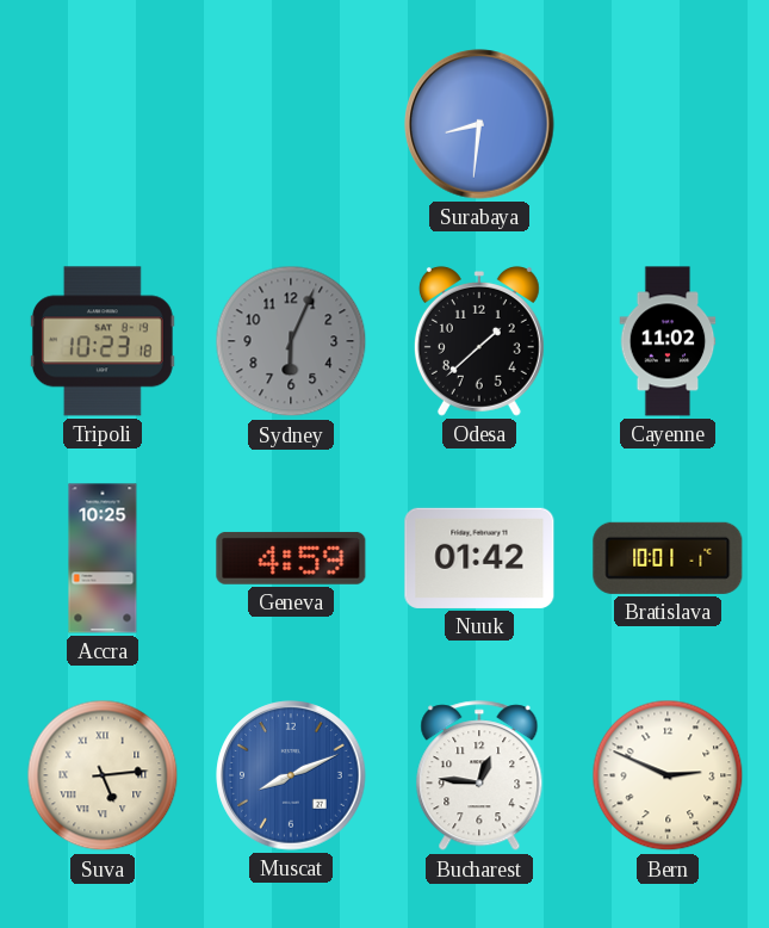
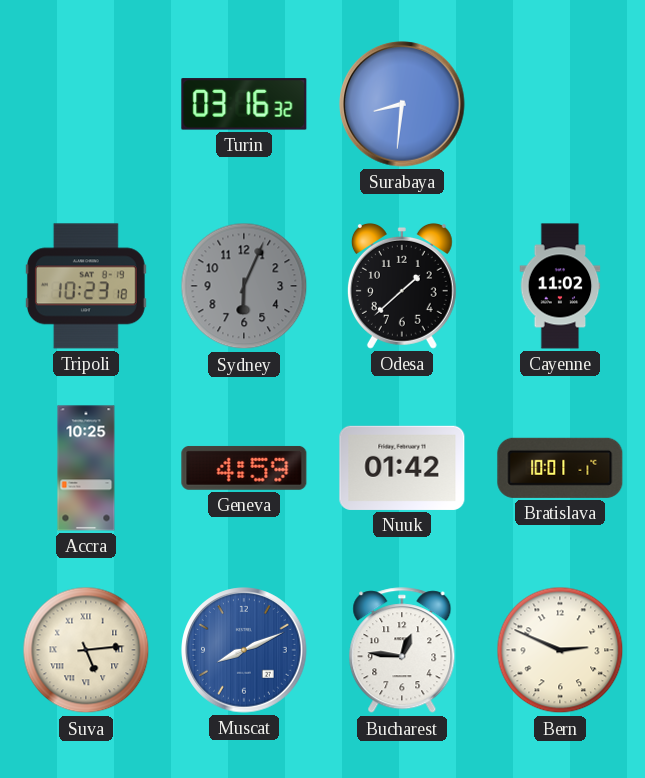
Turin: none -> 03:16
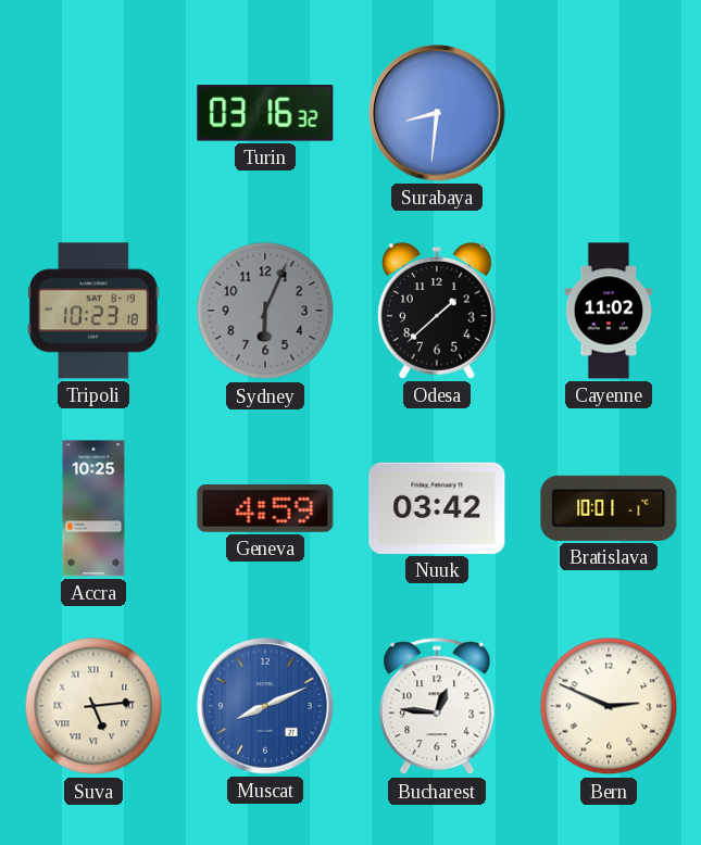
Nuuk: 01:42 -> 03:42
